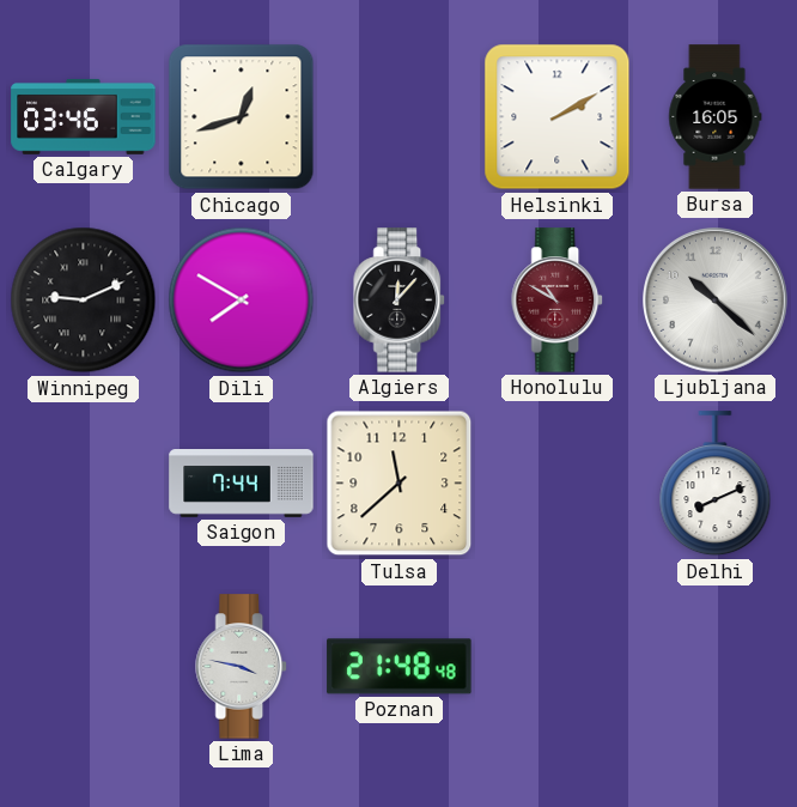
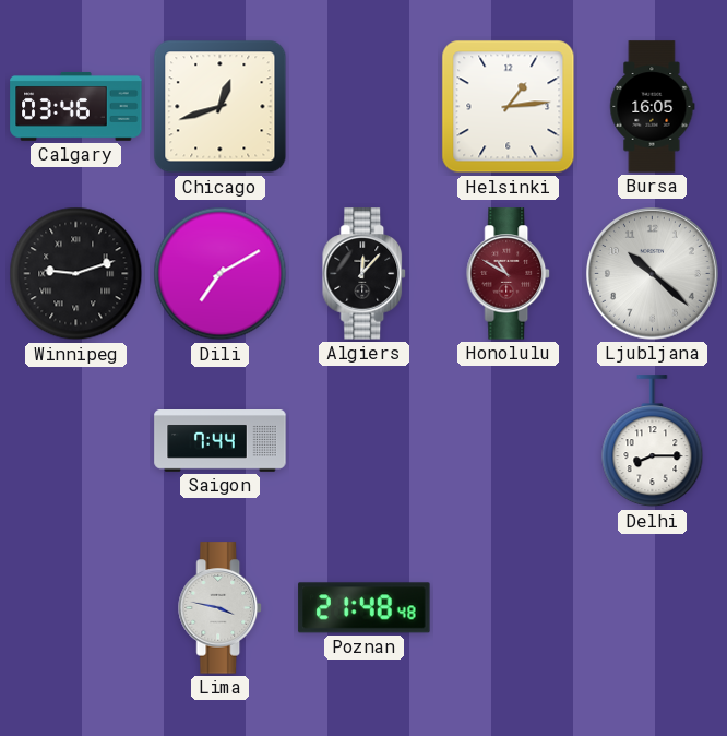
Helsinki: 2:10 -> 1:14
Winnipeg: 9:11 -> 9:12
Dili: 7:50 -> 7:10
Tulsa: 11:38 -> none
Delhi: 8:11 -> 8:15
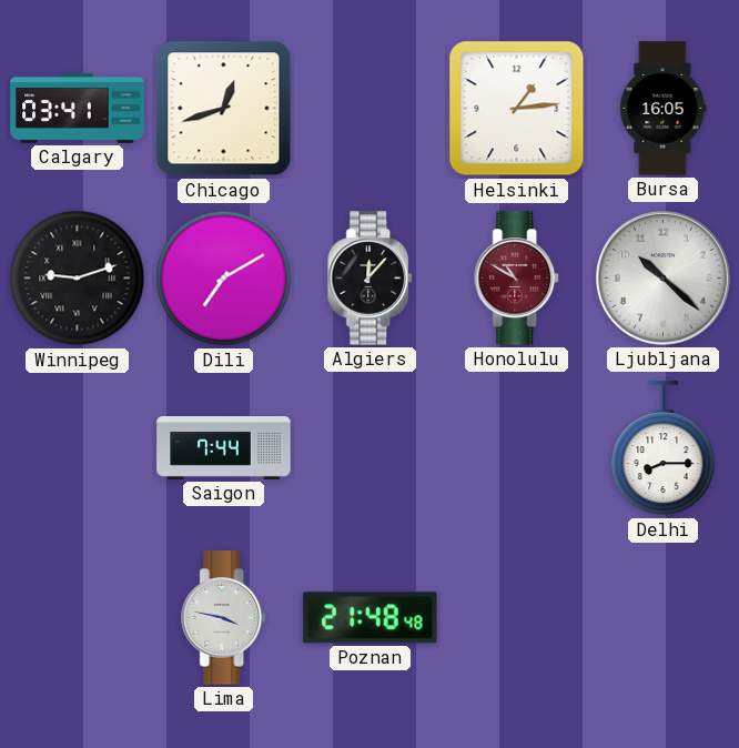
Calgary: 03:46 -> 03:41
